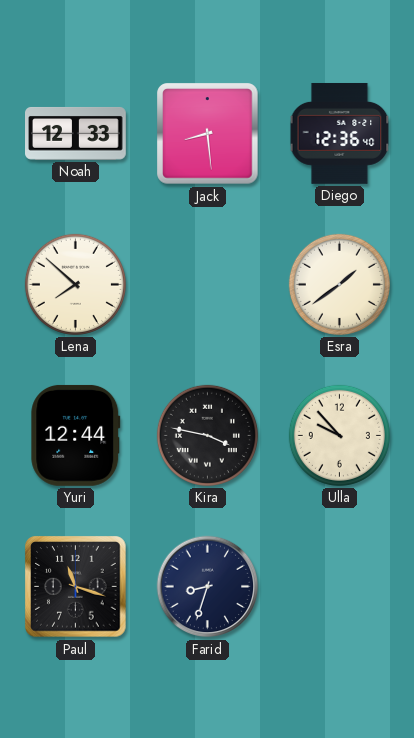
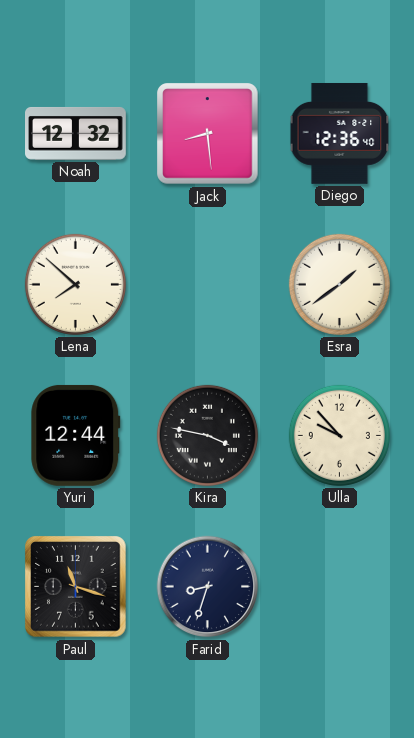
Noah: 12:33 -> 12:32
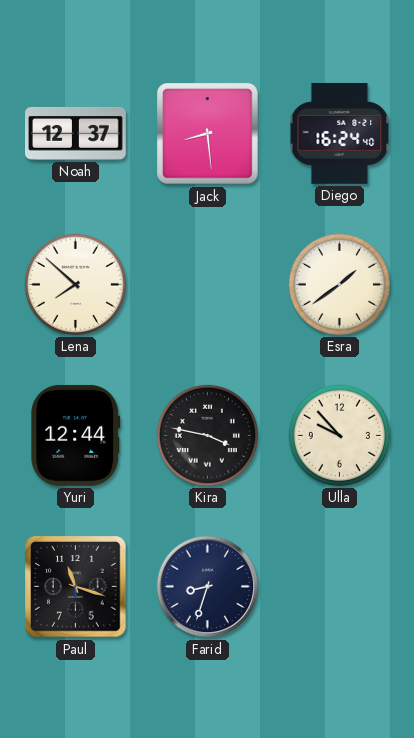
Noah: 12:32 -> 12:37
Diego: 12:36 -> 16:24
